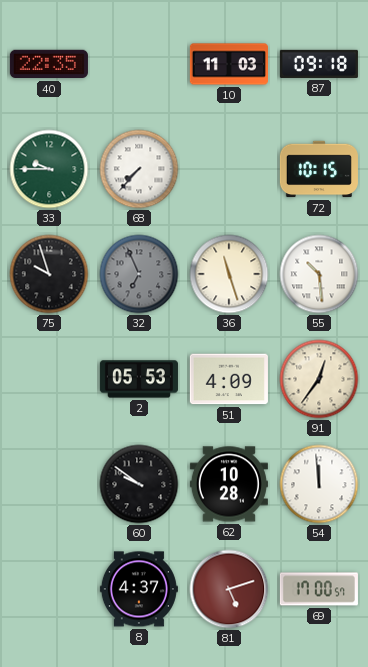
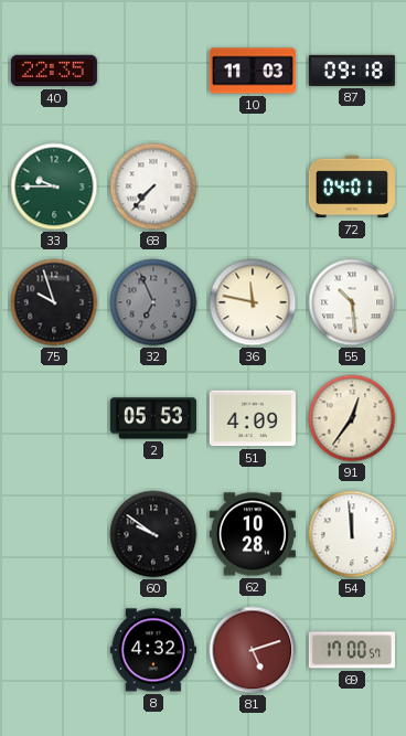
72: 10:15 -> 04:01
36: 11:27 -> 11:47
8: 4:37 -> 4:32
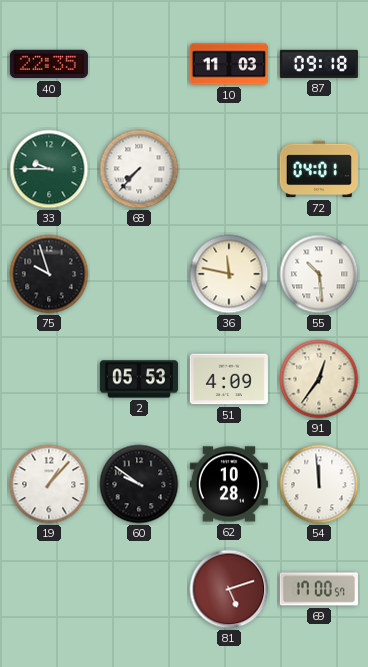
32: 6:56 -> none
19: none -> 1:07
8: 4:32 -> none
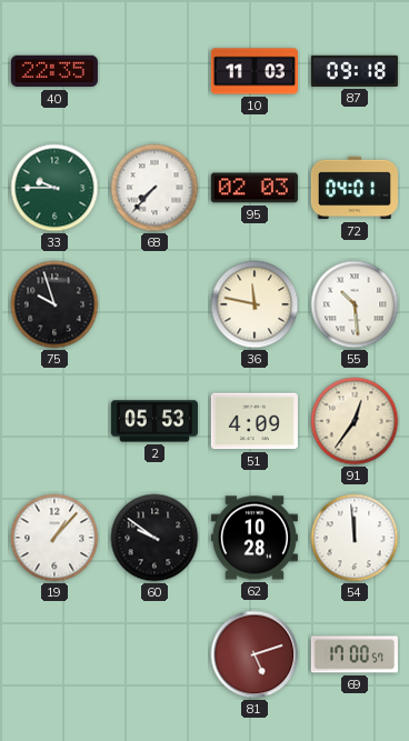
95: none -> 02:03
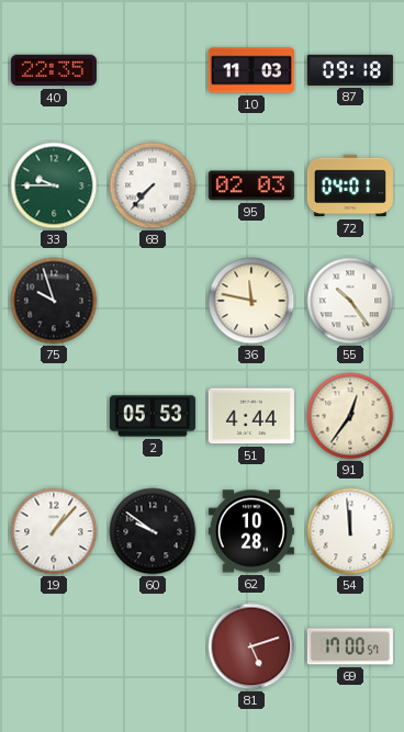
55: 10:29 -> 10:24
51: 4:09 -> 4:44
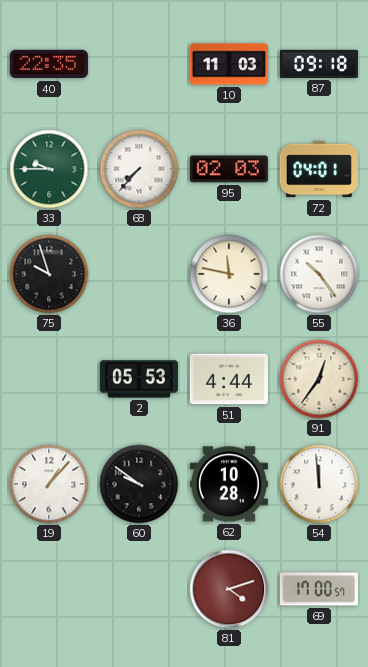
81: 5:12 -> 4:12
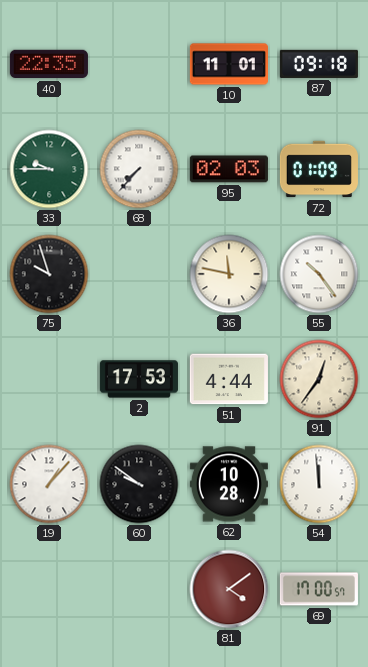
10: 11:03 -> 11:01
72: 04:01 -> 01:09
2: 05:53 -> 17:53
81: 4:12 -> 4:09
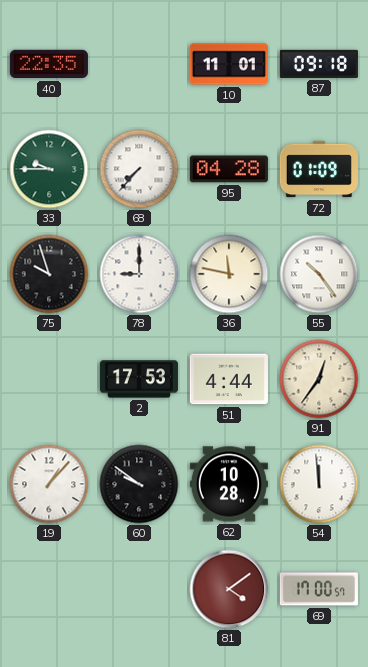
95: 02:03 -> 04:28
78: none -> 9:00
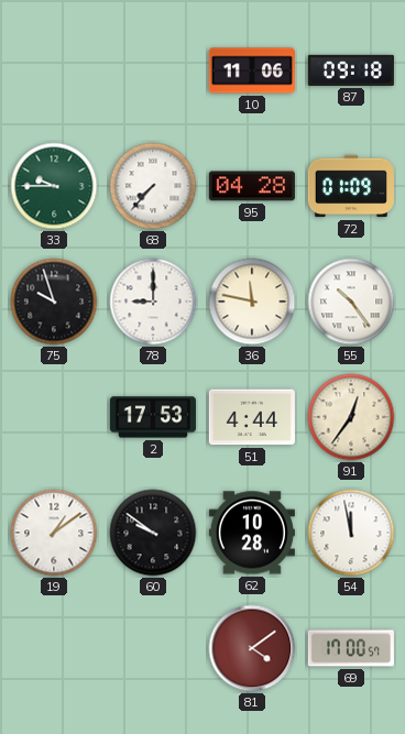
40: 22:35 -> none
10: 11:01 -> 11:06
19: 1:07 -> 1:09
54: 11:59 -> 11:58
